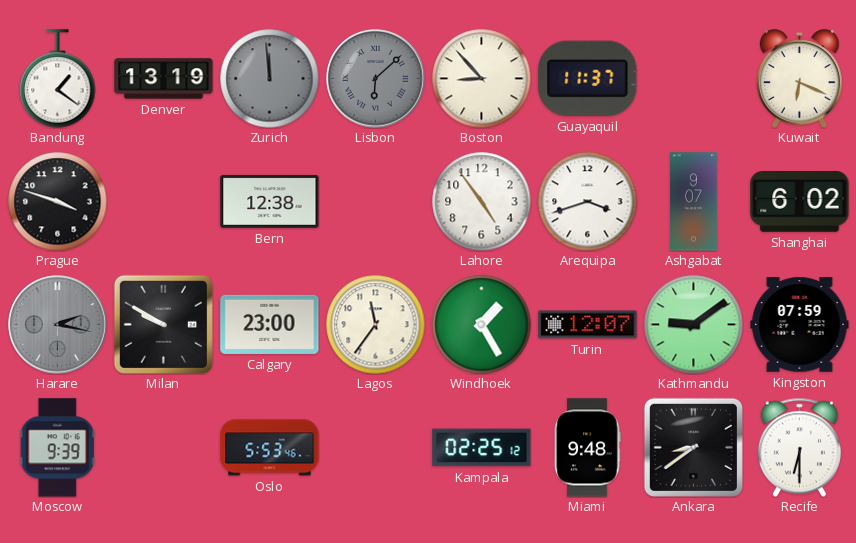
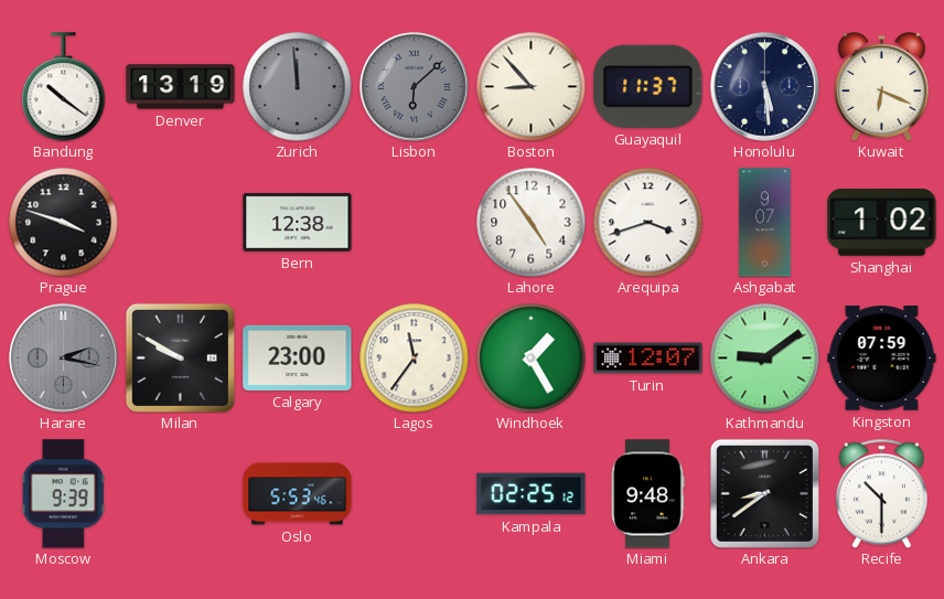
Bandung: 1:21 -> 10:21
Honolulu: none -> 5:29
Shanghai: 6:02 -> 1:02
Recife: 6:30 -> 10:30
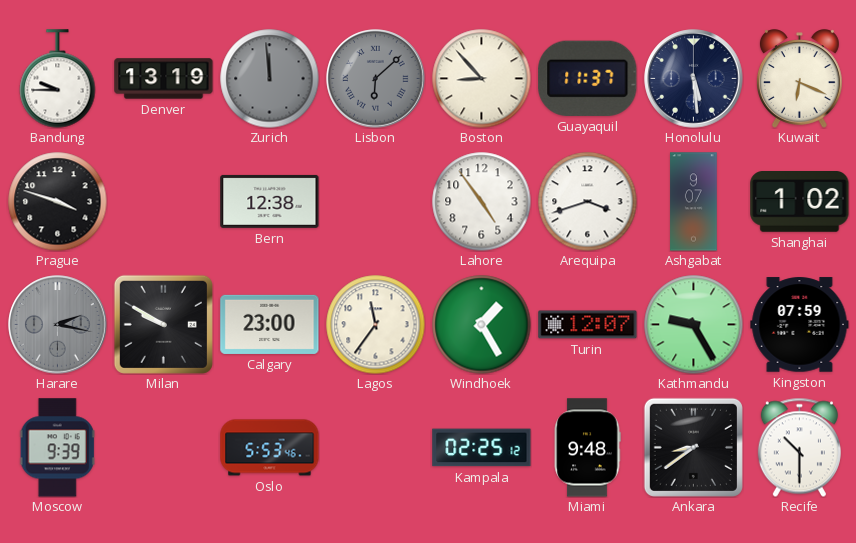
Bandung: 10:21 -> 9:45
Kathmandu: 9:09 -> 9:25
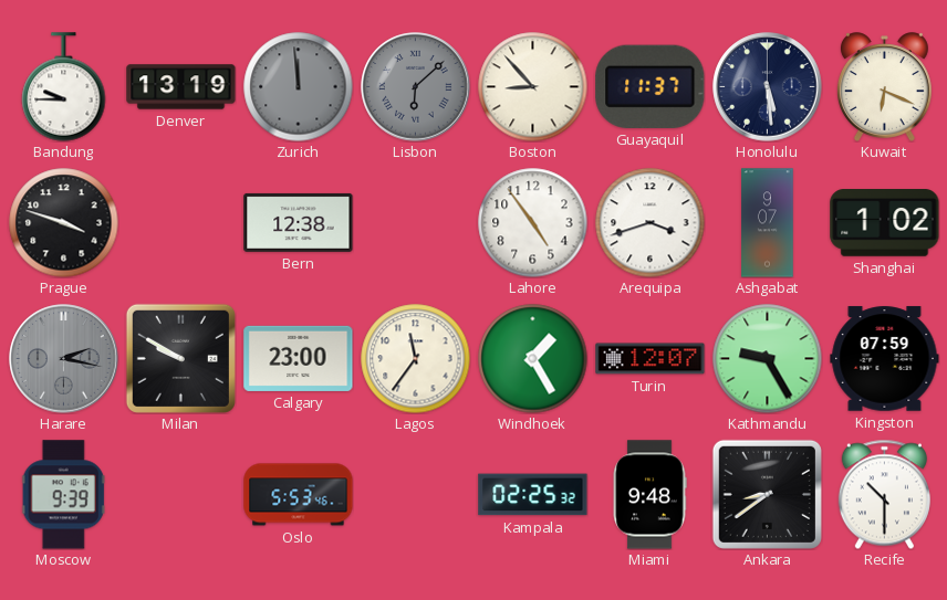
Kampala: 02:25:12 -> 02:25:32
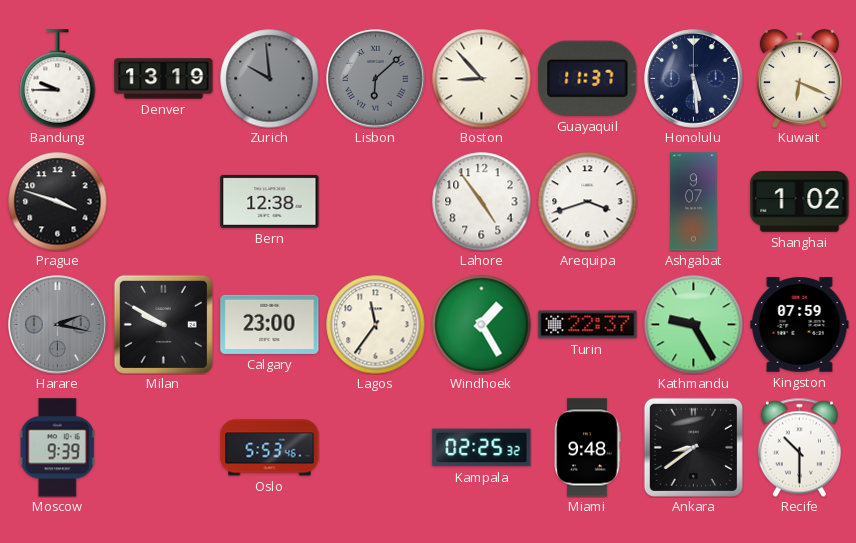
Zurich: 11:59 -> 9:59
Turin: 12:07 -> 22:37
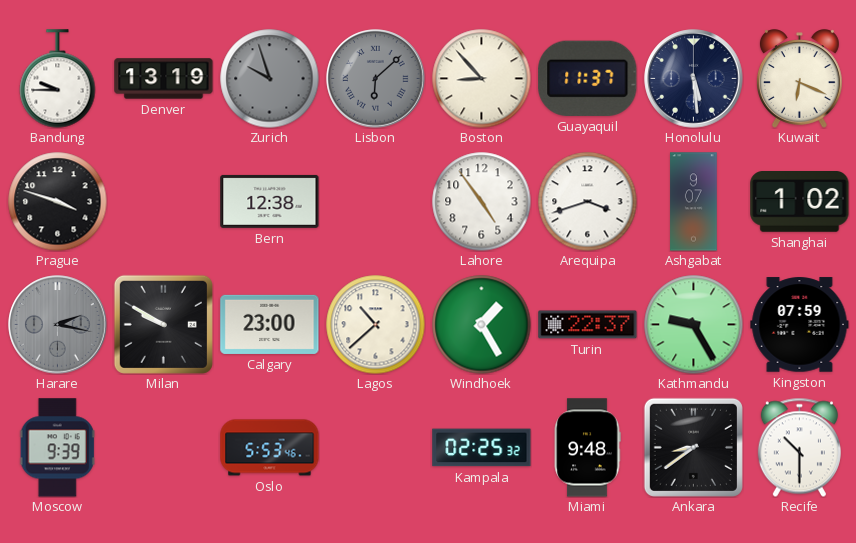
Zurich: 9:59 -> 9:57
Lagos: 11:36 -> 10:38
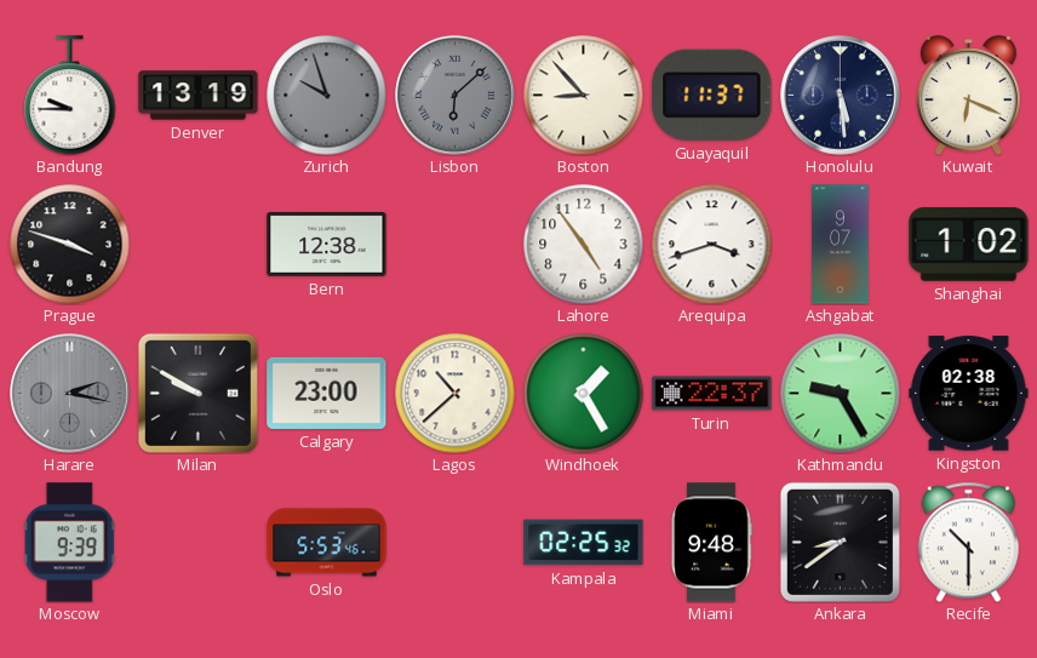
Kingston: 07:59 -> 02:38
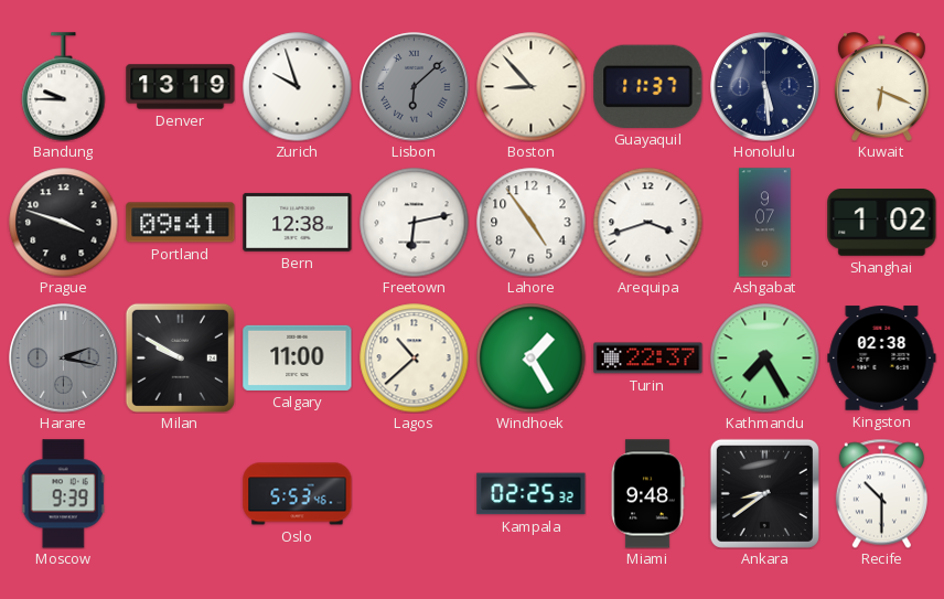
Zurich dial: grey -> white
Portland: none -> 09:41
Freetown: none -> 6:13
Calgary: 23:00 -> 11:00
Kathmandu: 9:25 -> 7:25
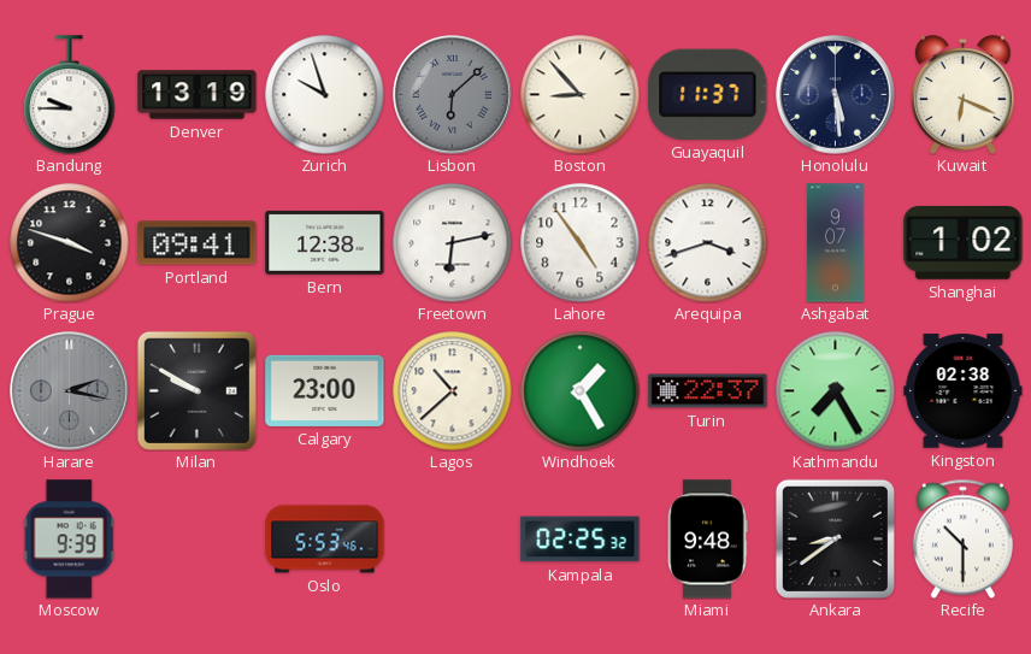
Calgary: 11:00 -> 23:00
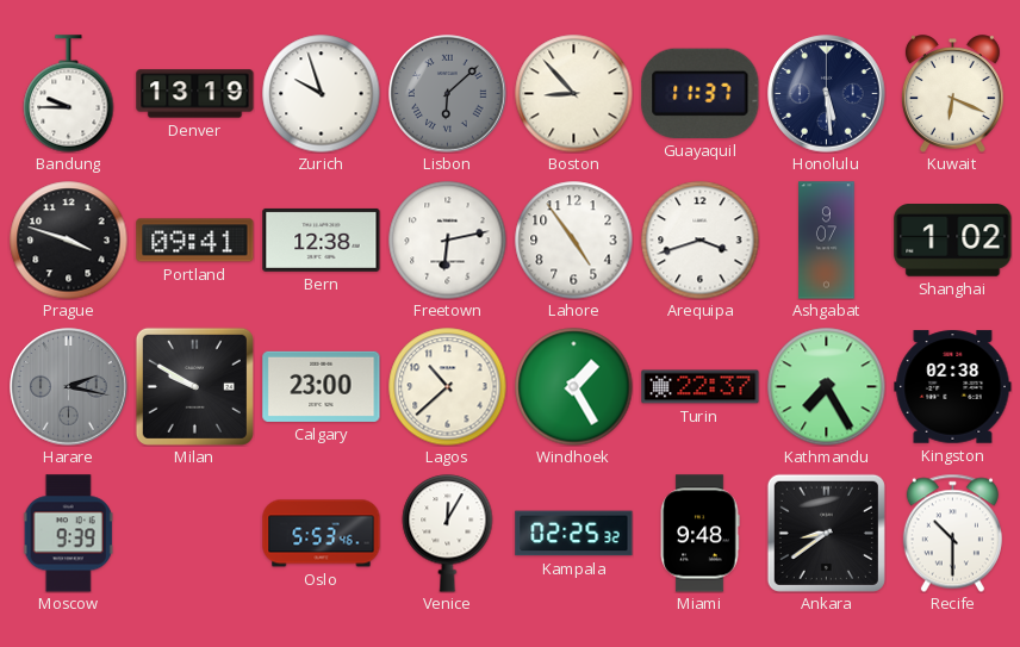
Venice: none -> 12:05
